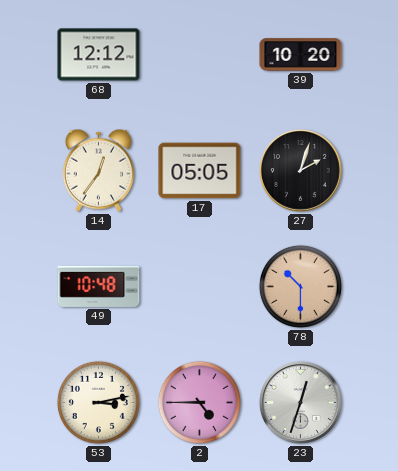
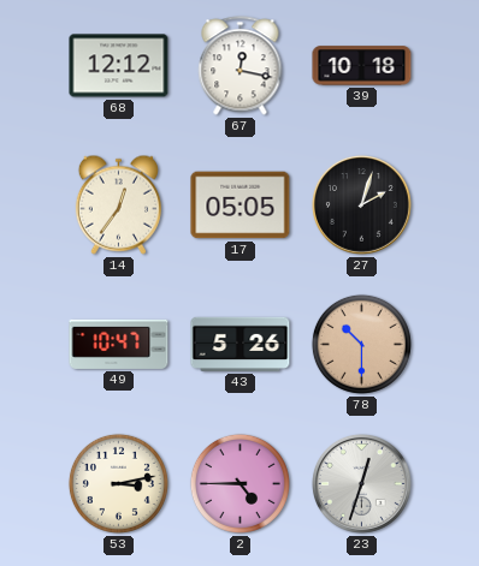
67: none -> 12:17
39: 10:20 -> 10:18
49: 10:48 -> 10:47
43: none -> 5:26
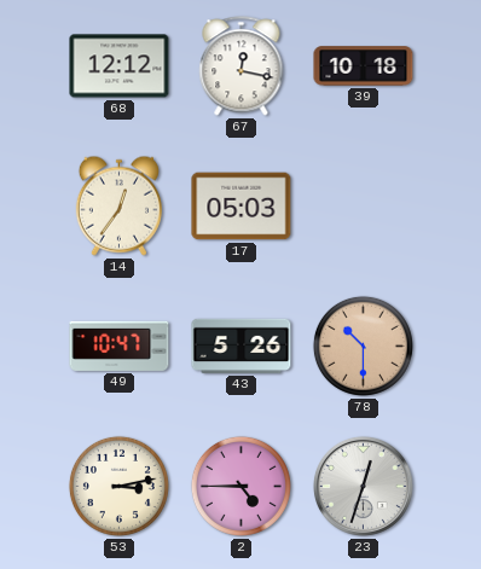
17: 05:05 -> 05:03
27: 2:03 -> none
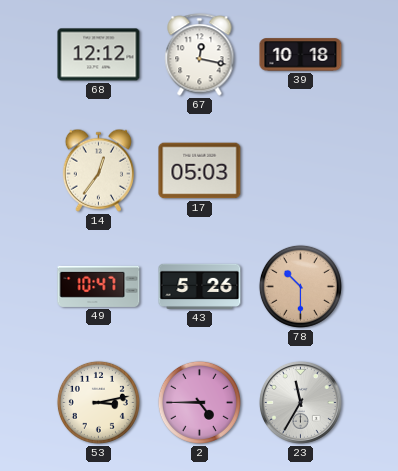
23: 12:33 -> 11:35
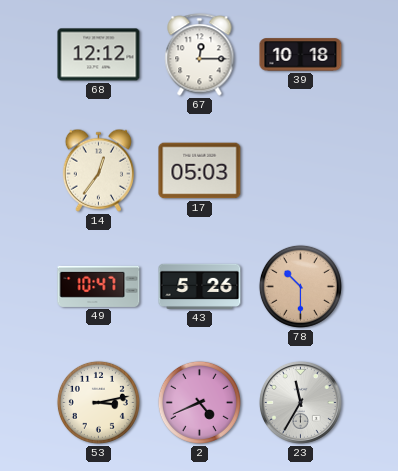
67: 12:17 -> 12:15
2: 4:45 -> 4:41
